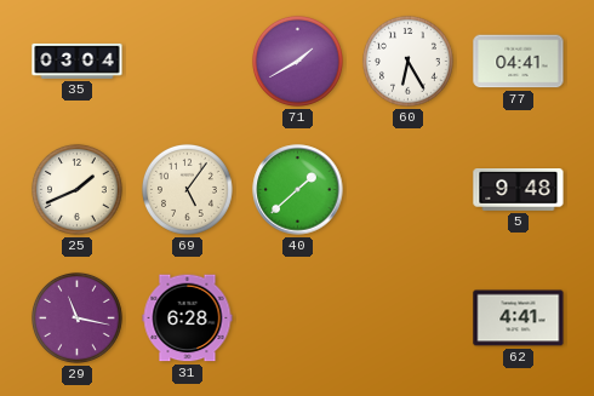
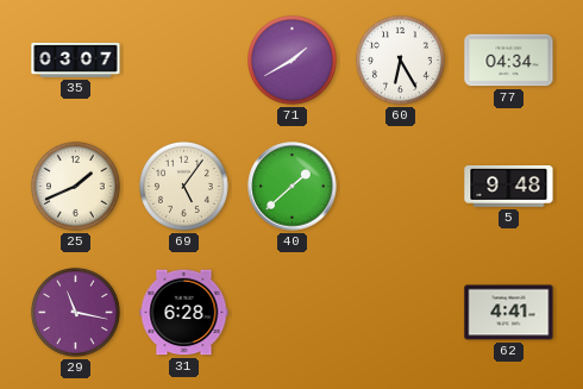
35: 03:04 -> 03:07
77: 04:41 -> 04:34
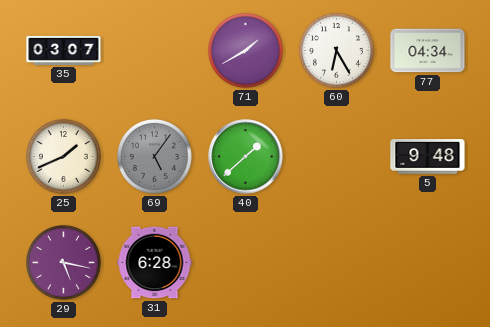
69 dial: cream -> grey
29: 11:17 -> 5:17
62: 4:41 -> none
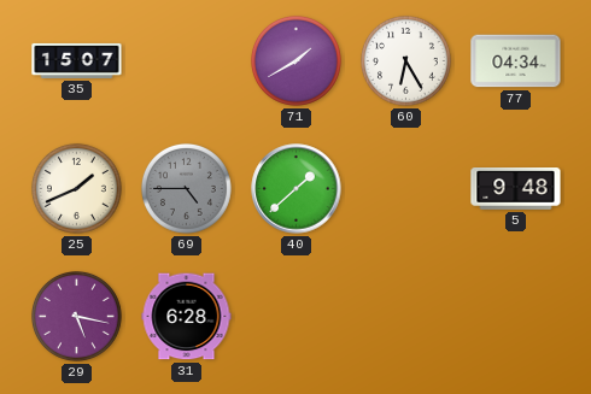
35: 03:07 -> 15:07
69: 5:06 -> 4:45
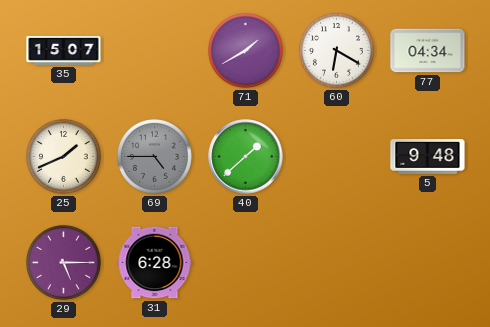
60: 6:25 -> 6:20
29: 5:17 -> 5:15
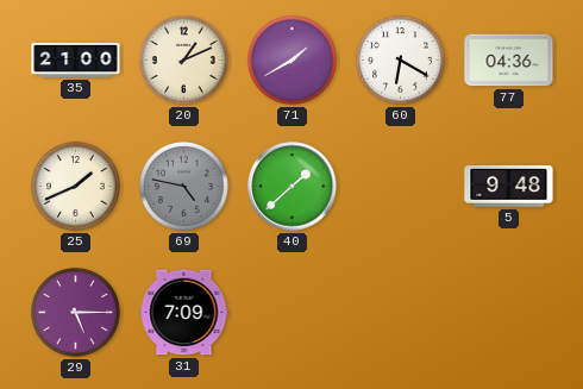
35: 15:07 -> 21:00
20: none -> 1:11
77: 04:34 -> 04:36
69: 4:45 -> 4:47
31: 6:28 -> 7:09
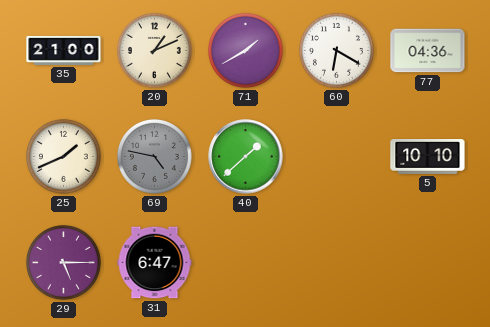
5: 9:48 -> 10:10
31: 7:09 -> 6:47
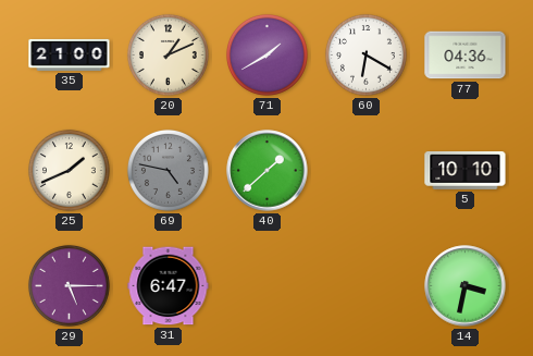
14: none -> 3:32
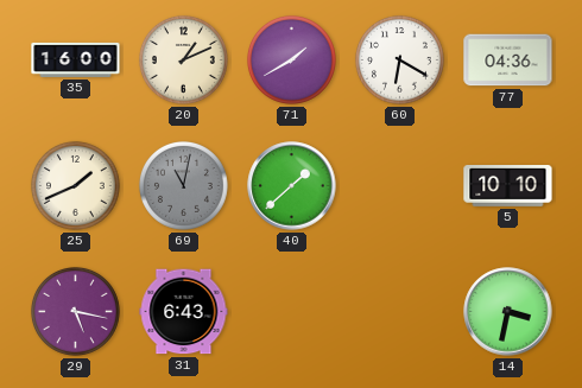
35: 21:00 -> 16:00
69: 4:47 -> 11:02
29: 5:15 -> 5:17
31: 6:47 -> 6:43
